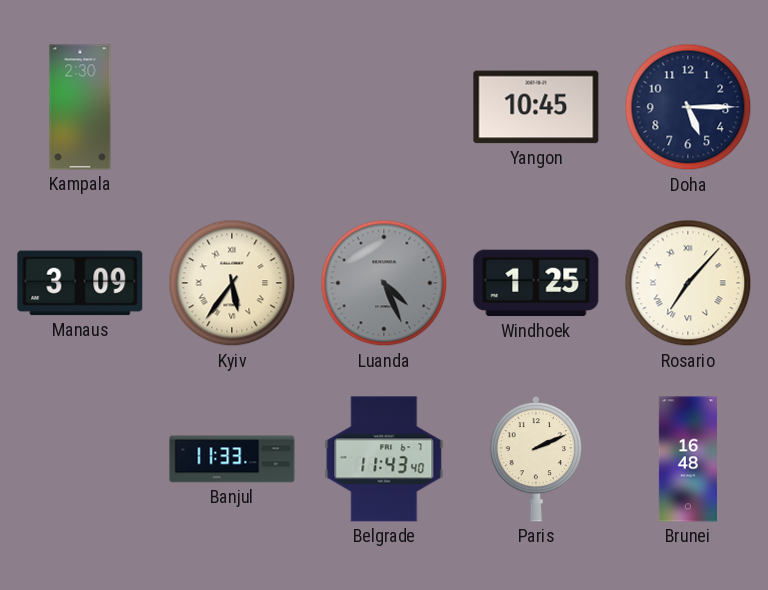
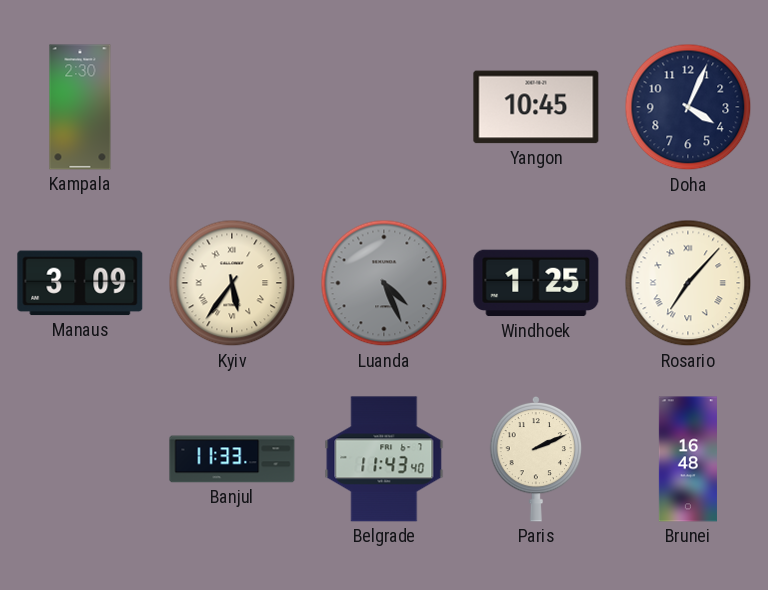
Doha: 5:15 -> 4:04
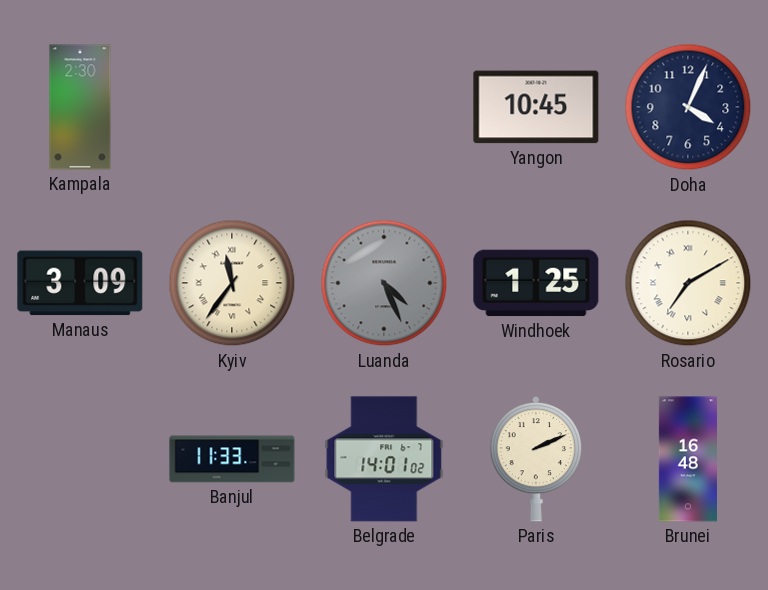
Kyiv: 5:36 -> 11:36
Rosario: 7:07 -> 7:10
Belgrade: 11:43 -> 14:01
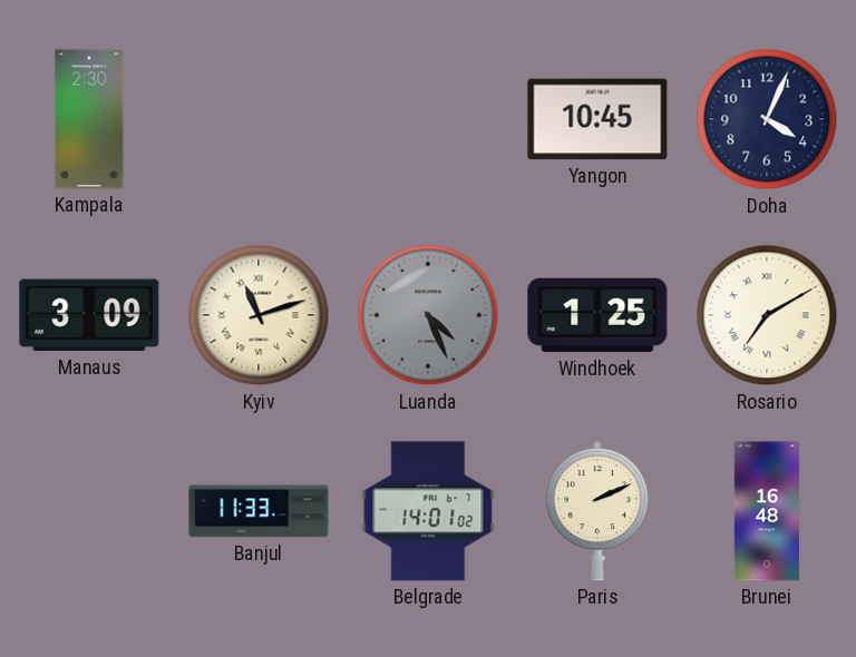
Kyiv: 11:36 -> 11:12
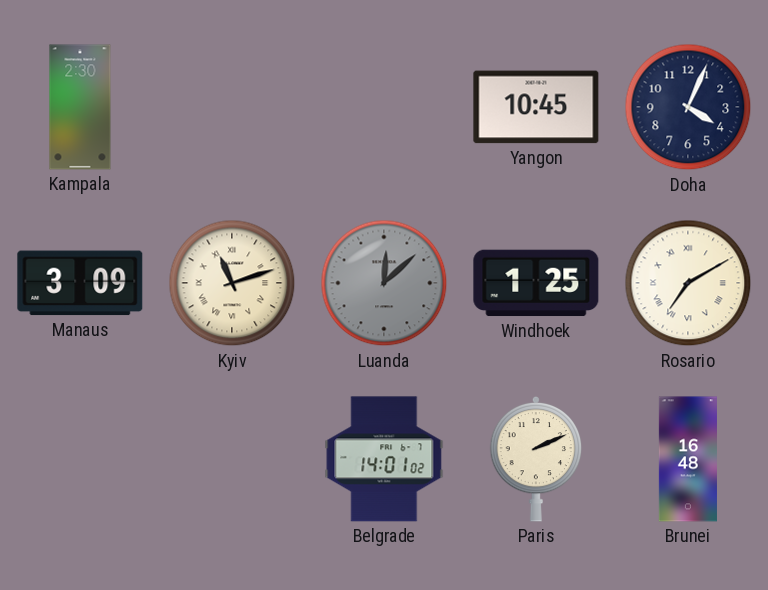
Luanda: 4:26 -> 12:08
Banjul: 11:33 -> none
